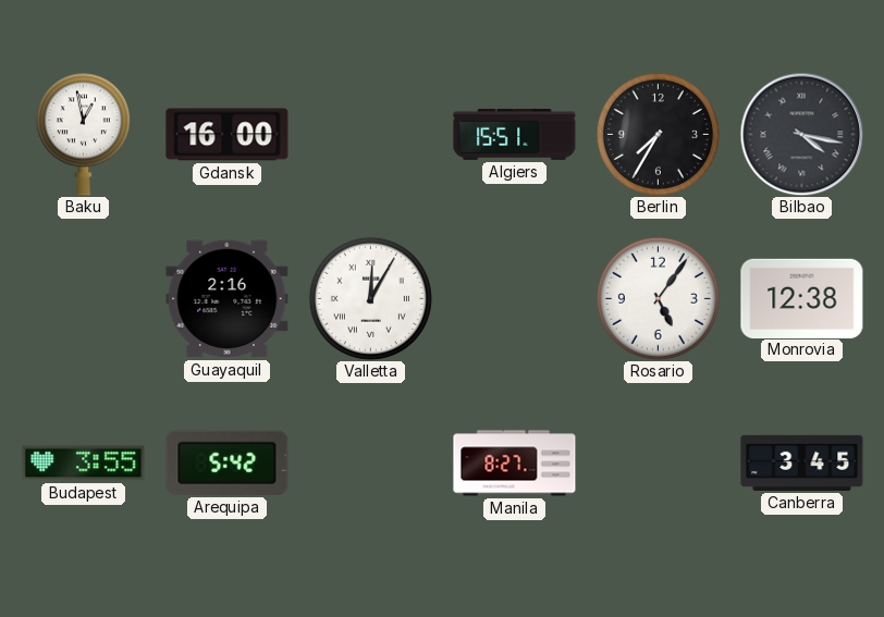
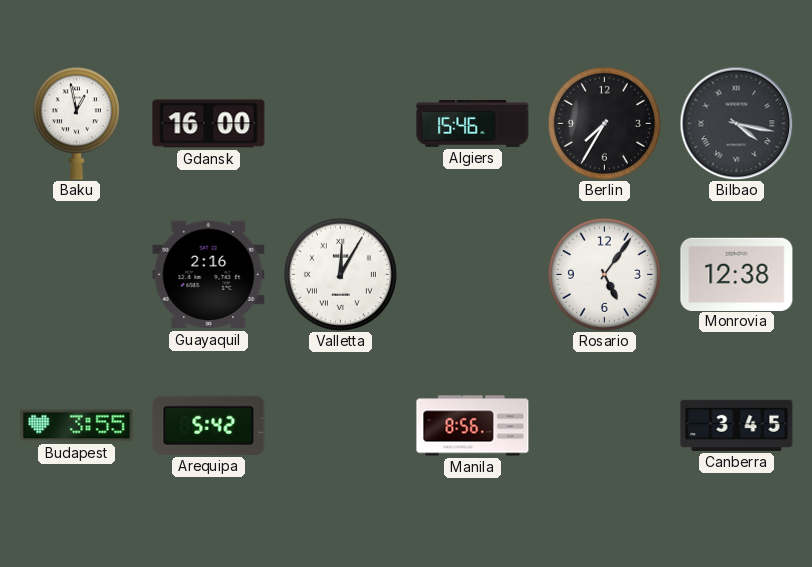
Algiers: 15:51 -> 15:46
Manila: 8:27 -> 8:56
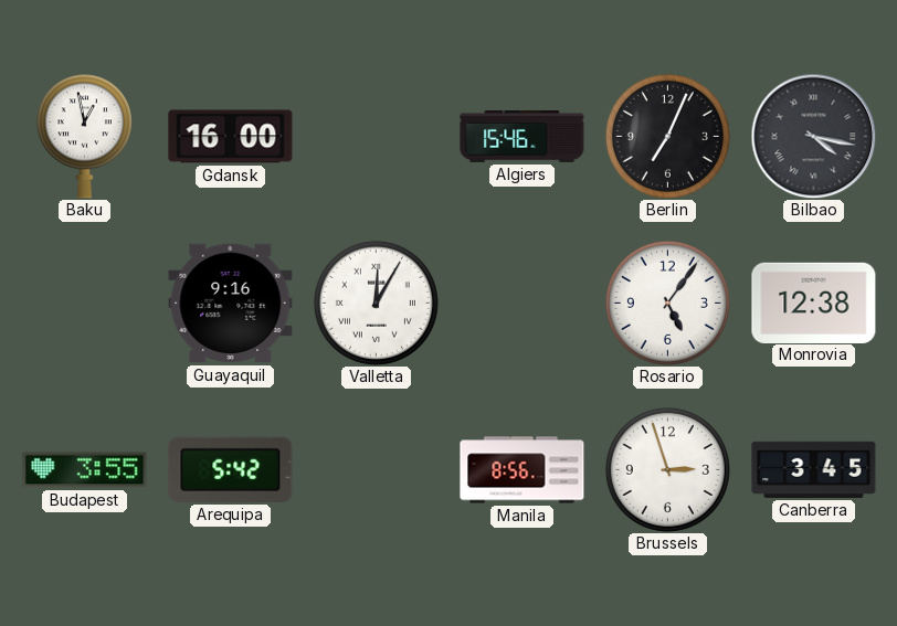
Berlin: 7:35 -> 7:04
Guayaquil: 2:16 -> 9:16
Brussels: none -> 2:57
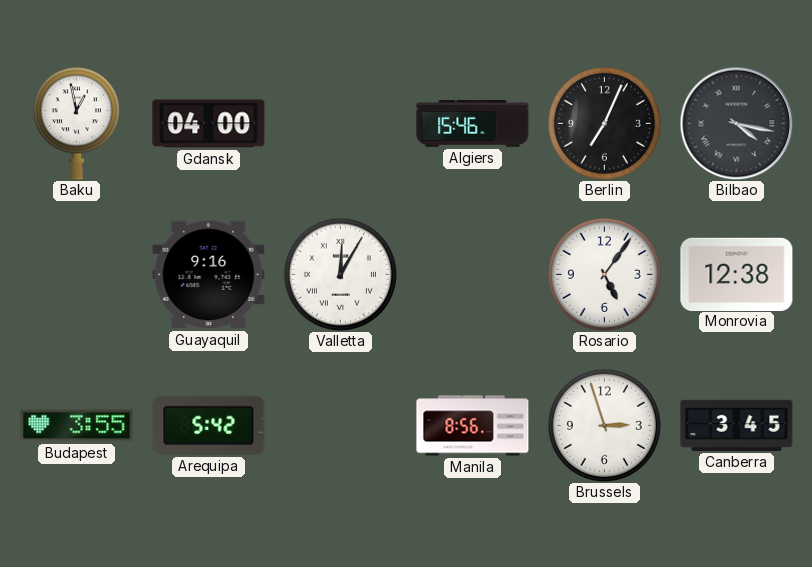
Gdansk: 16:00 -> 04:00
